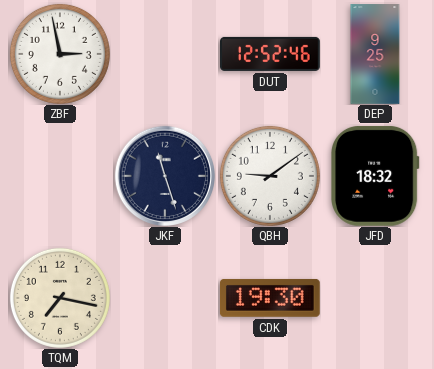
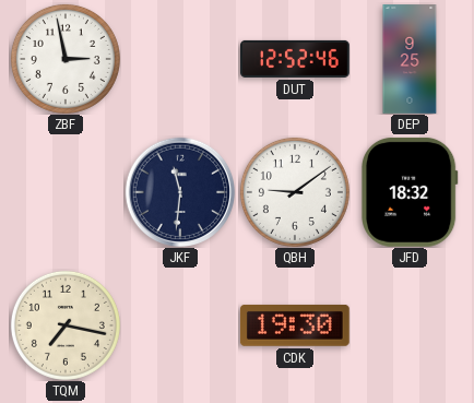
JKF: 11:27 -> 11:31
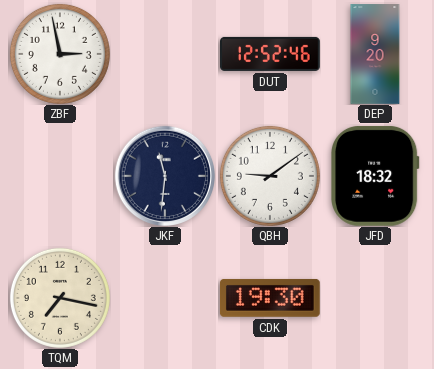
DEP: 9:25 -> 9:20
